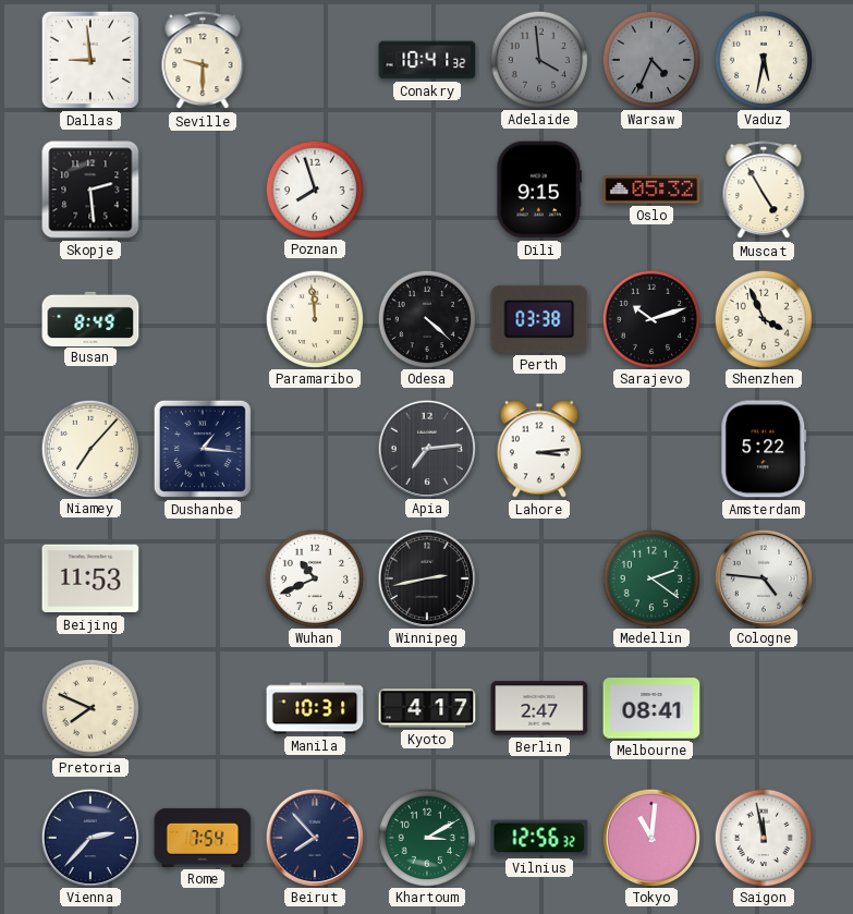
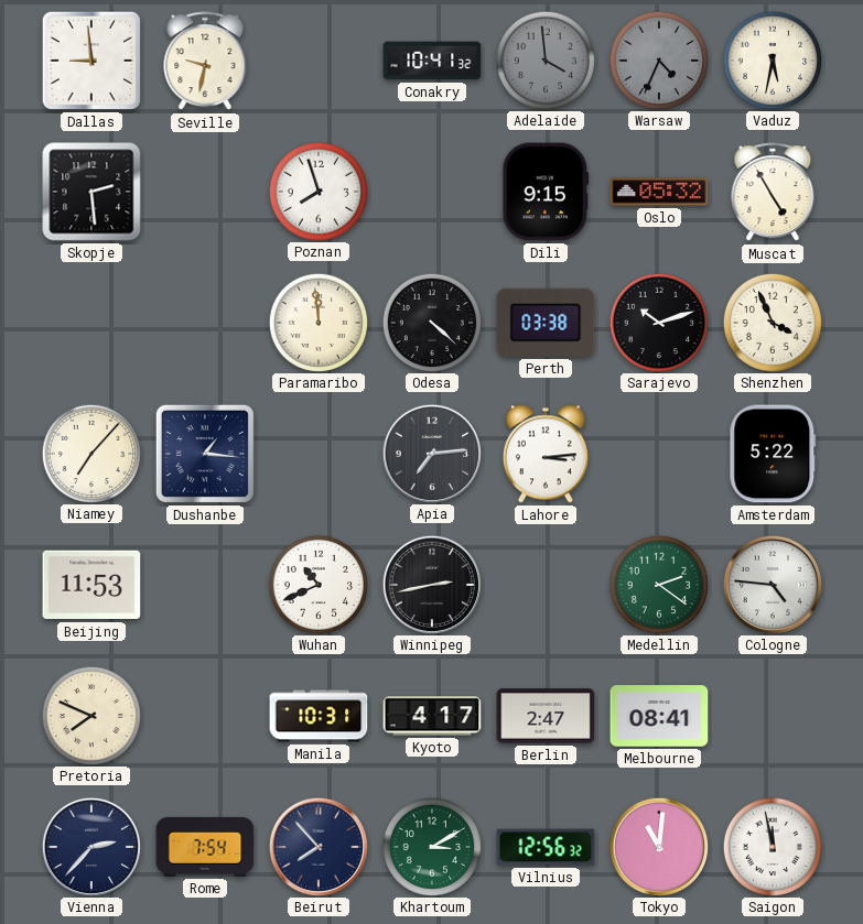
Seville: 9:30 -> 9:32
Busan: 8:49 -> none
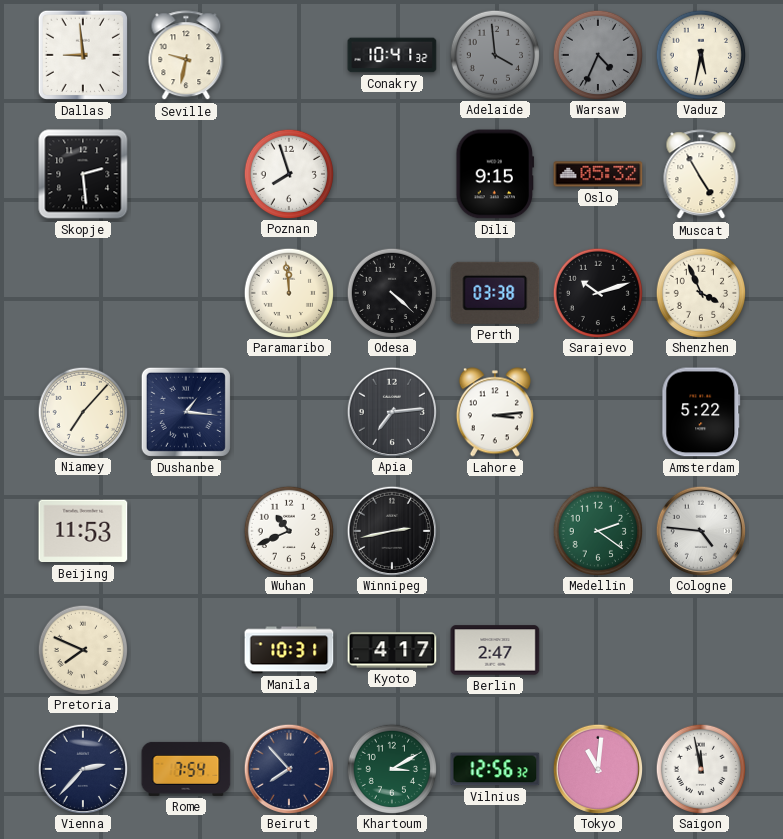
Melbourne: 08:41 -> none
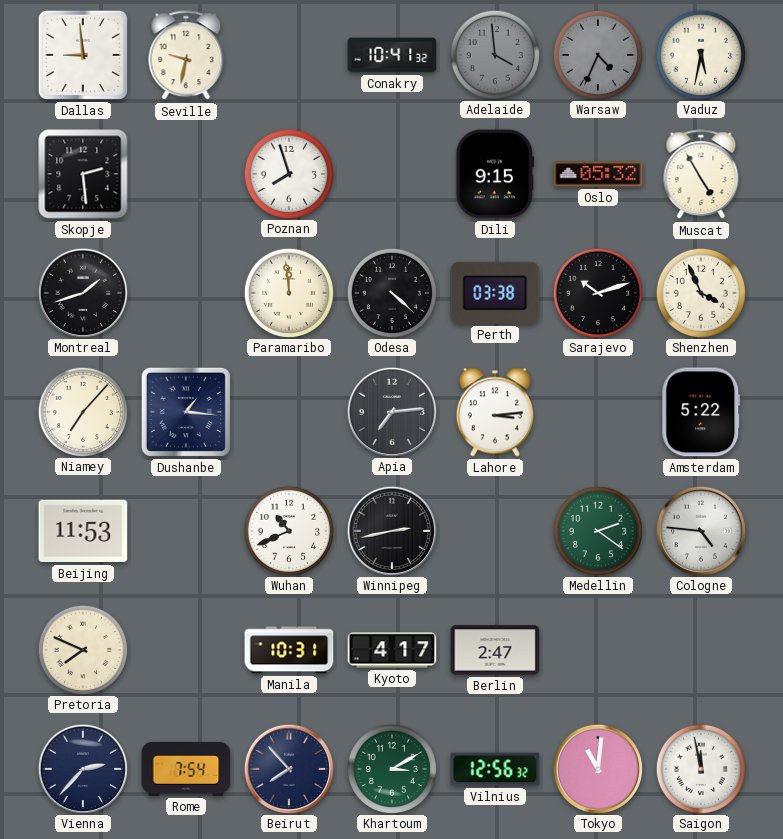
Montreal: none -> 1:42
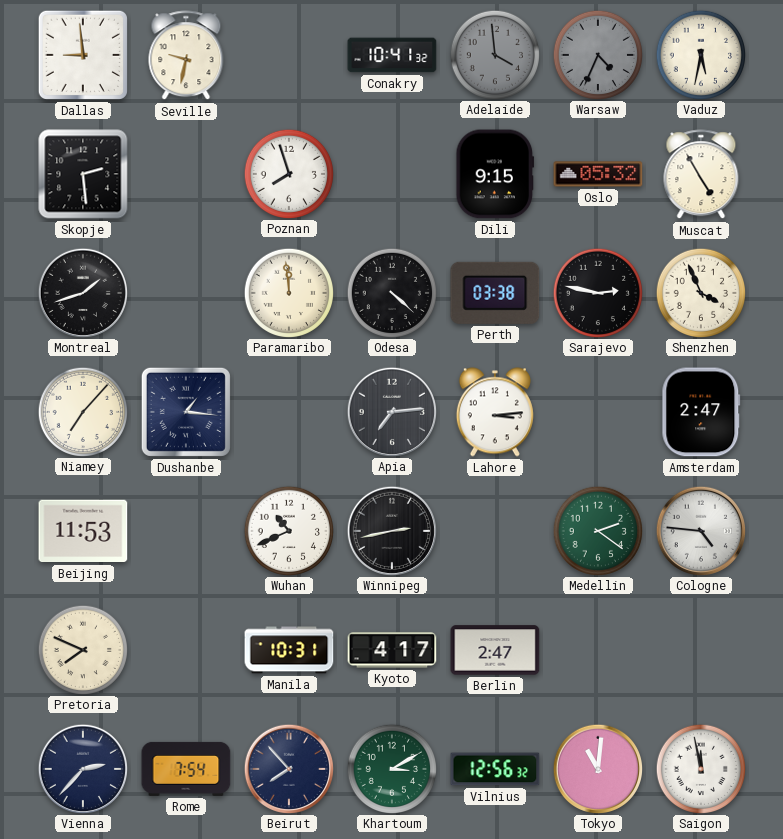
Sarajevo: 10:12 -> 2:47
Amsterdam: 5:22 -> 2:47
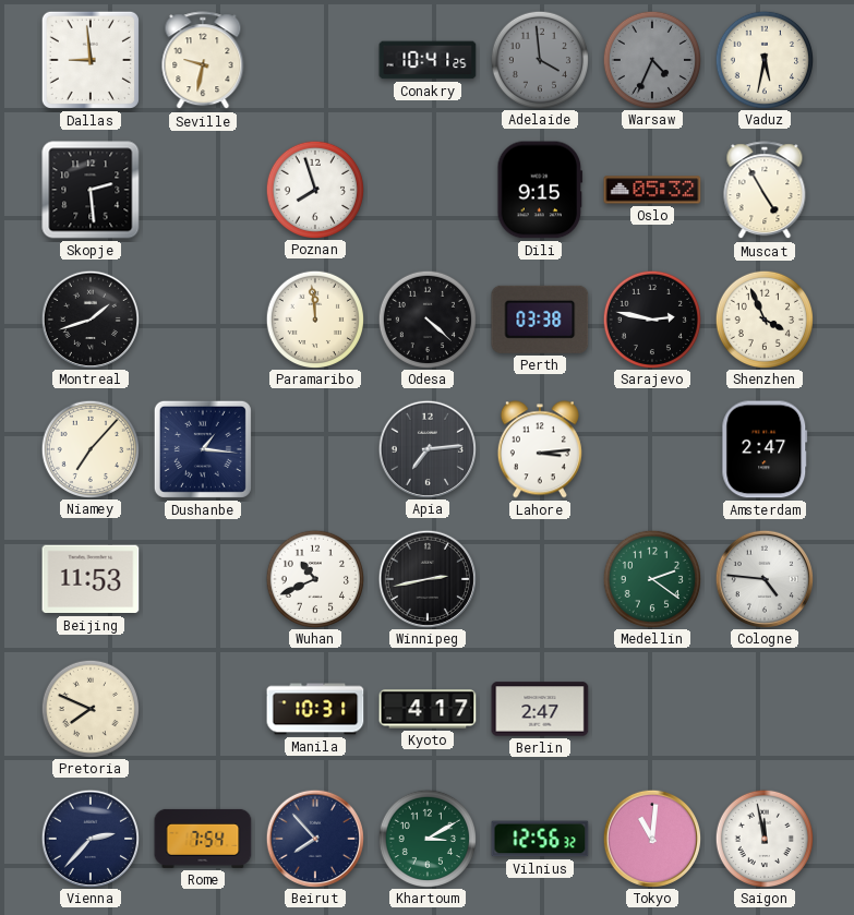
Conakry: 10:41:32 -> 10:41:25
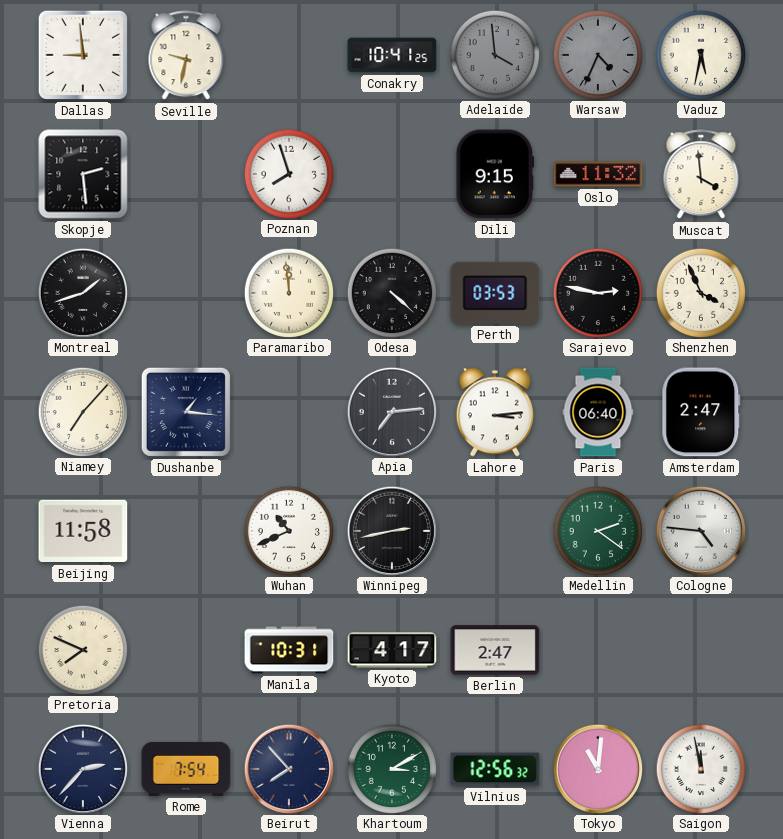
Oslo: 05:32 -> 11:32
Muscat: 4:55 -> 3:59
Perth: 03:38 -> 03:53
Paris: none -> 06:40
Beijing: 11:53 -> 11:58
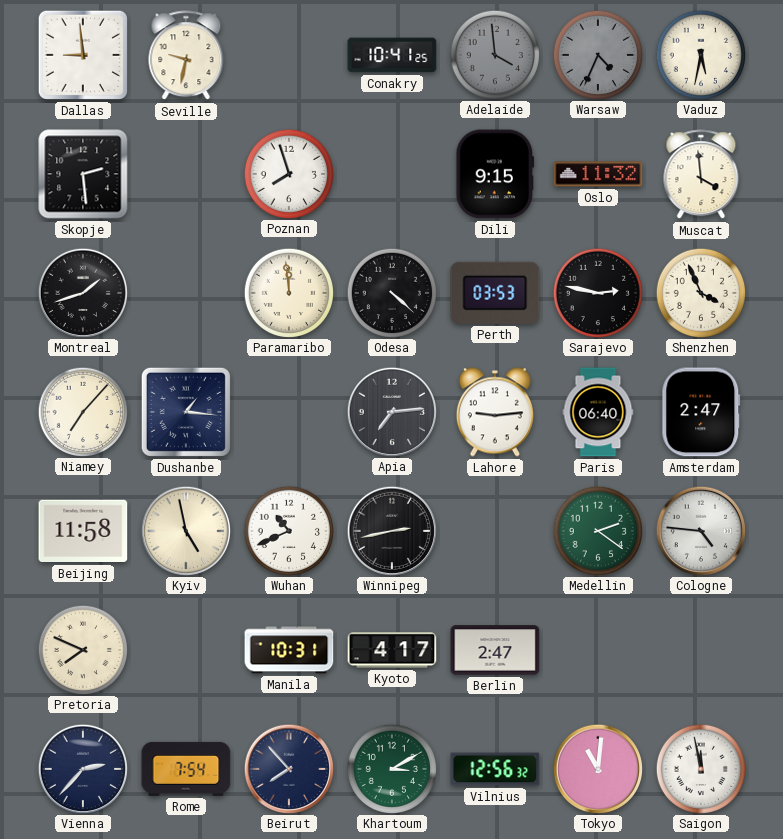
Lahore: 3:14 -> 9:14
Kyiv: none -> 4:58
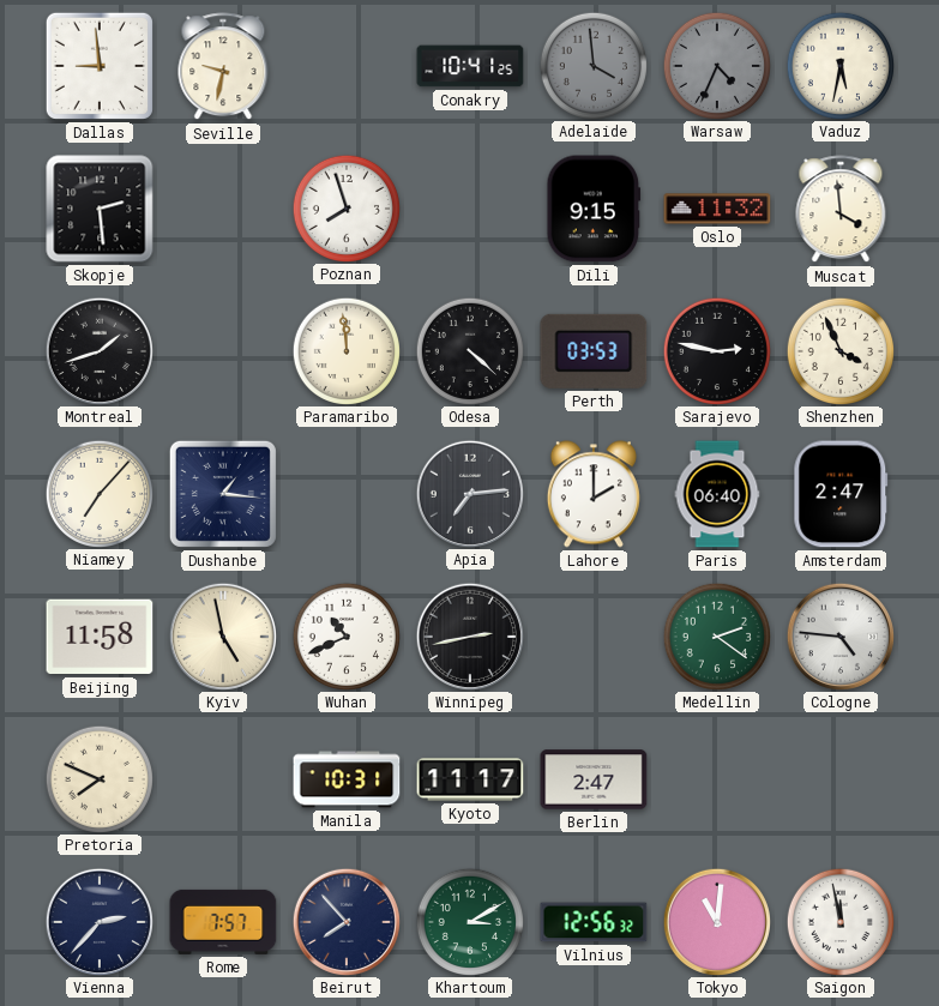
Lahore: 9:14 -> 2:00
Kyoto: 4:17 -> 11:17
Rome: 7:54 -> 7:57
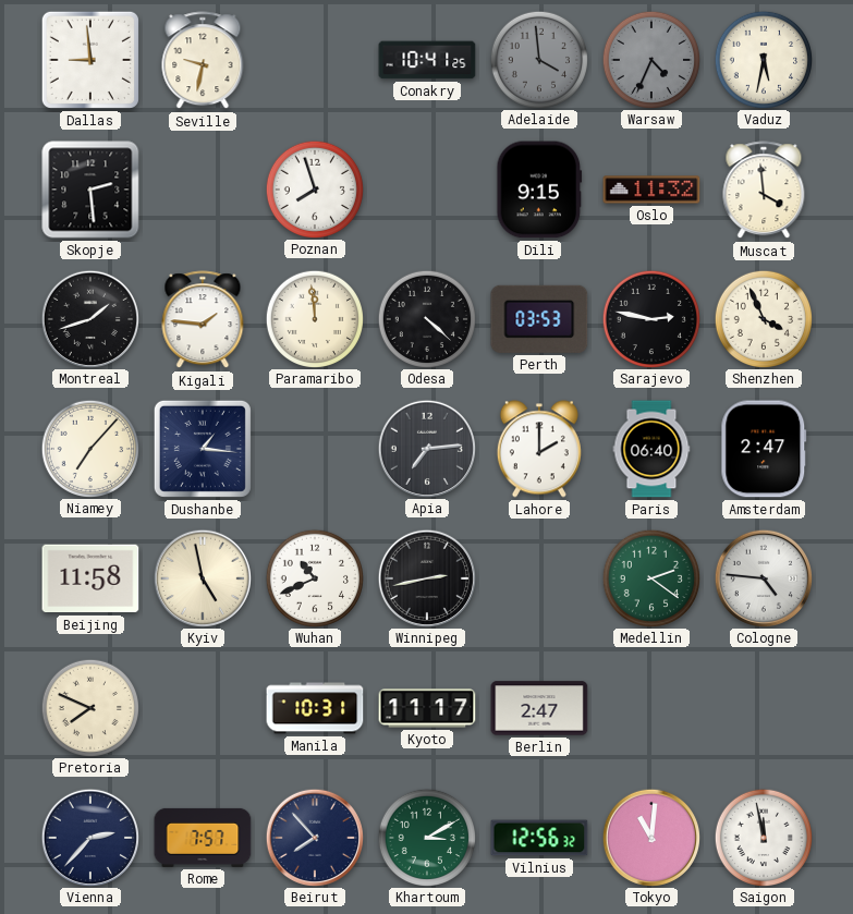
Kigali: none -> 1:46
